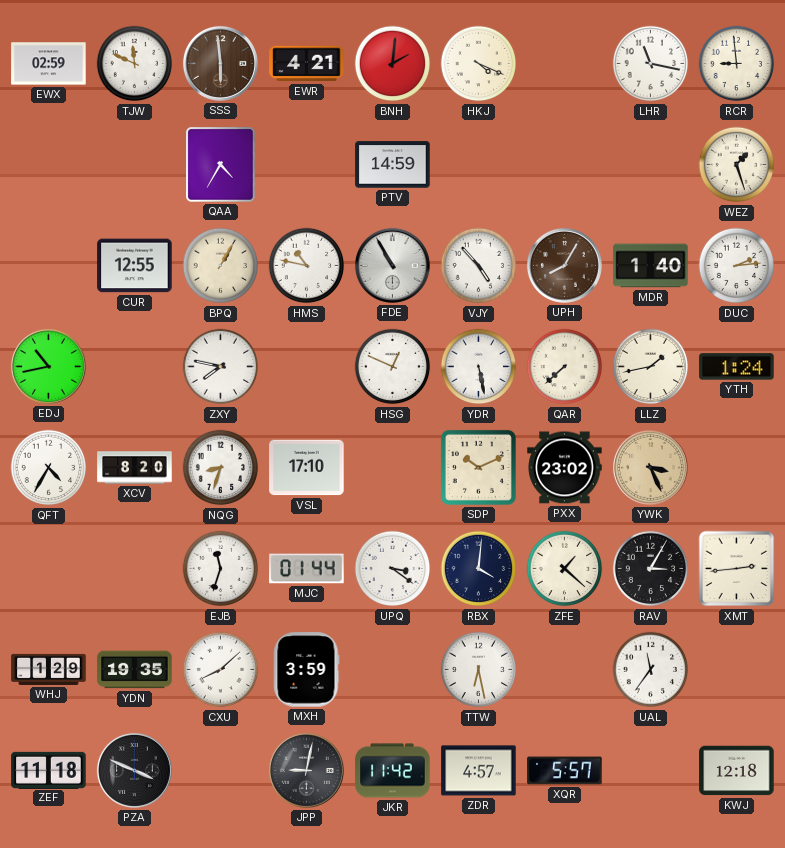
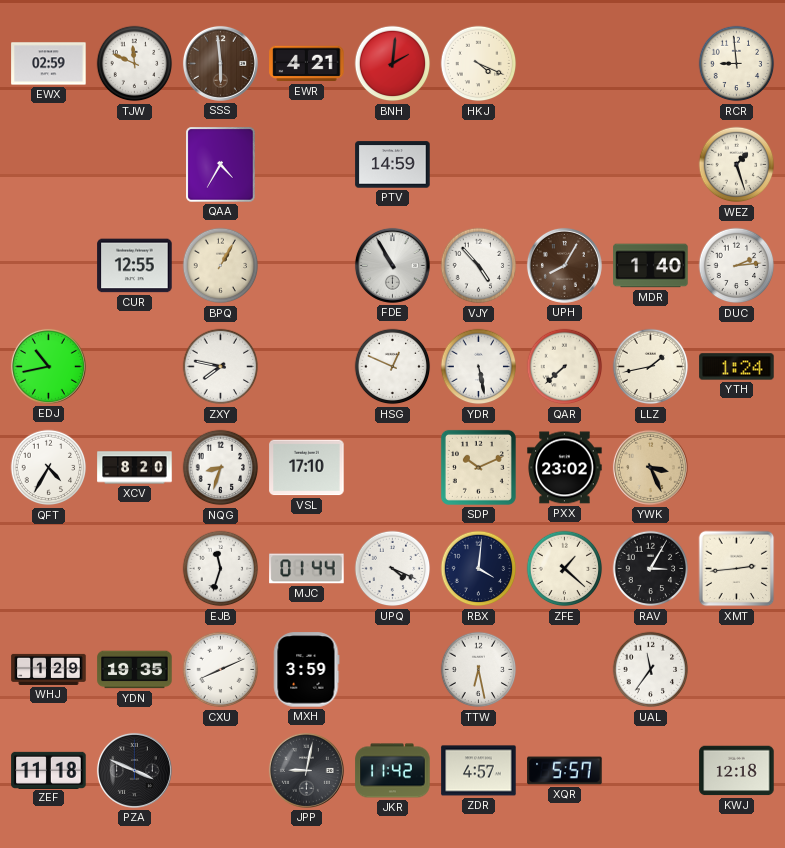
LHR: 11:17 -> none
HMS: 10:47 -> none
UPQ: 3:21 -> 4:19
CXU: 8:08 -> 8:11
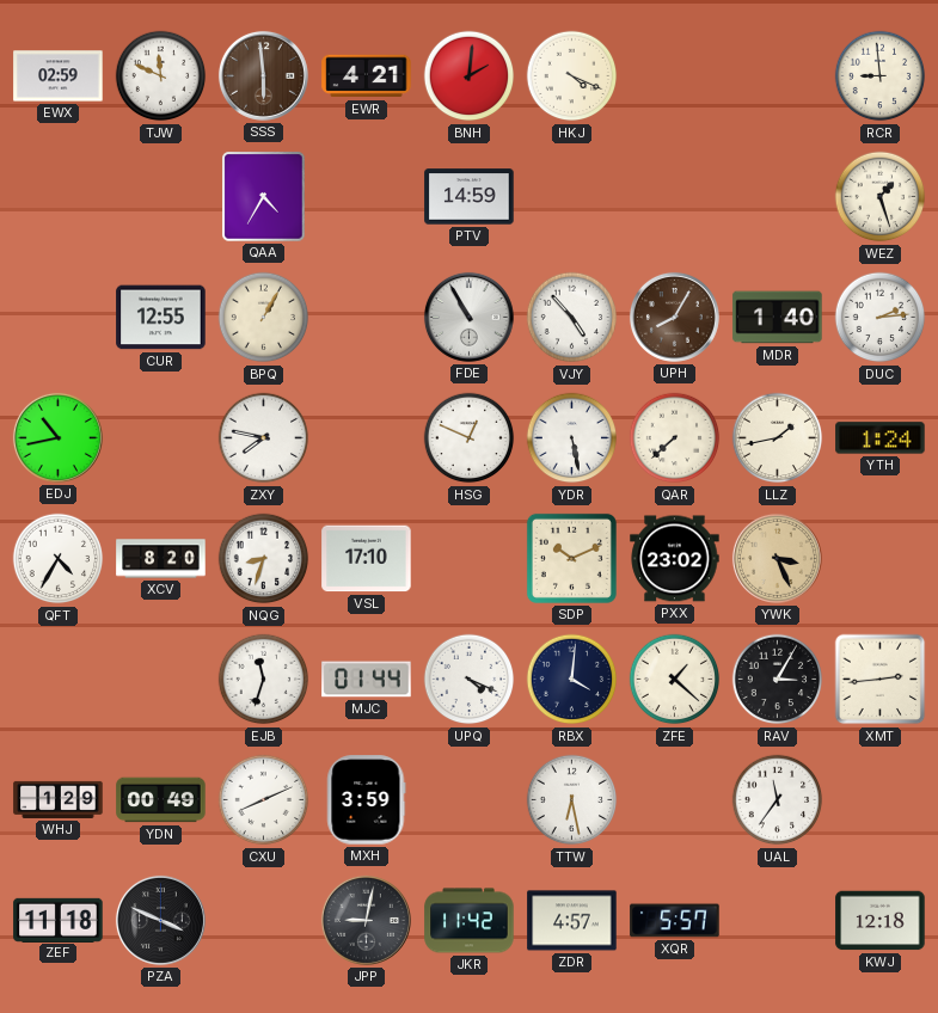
YDN: 19:35 -> 00:49
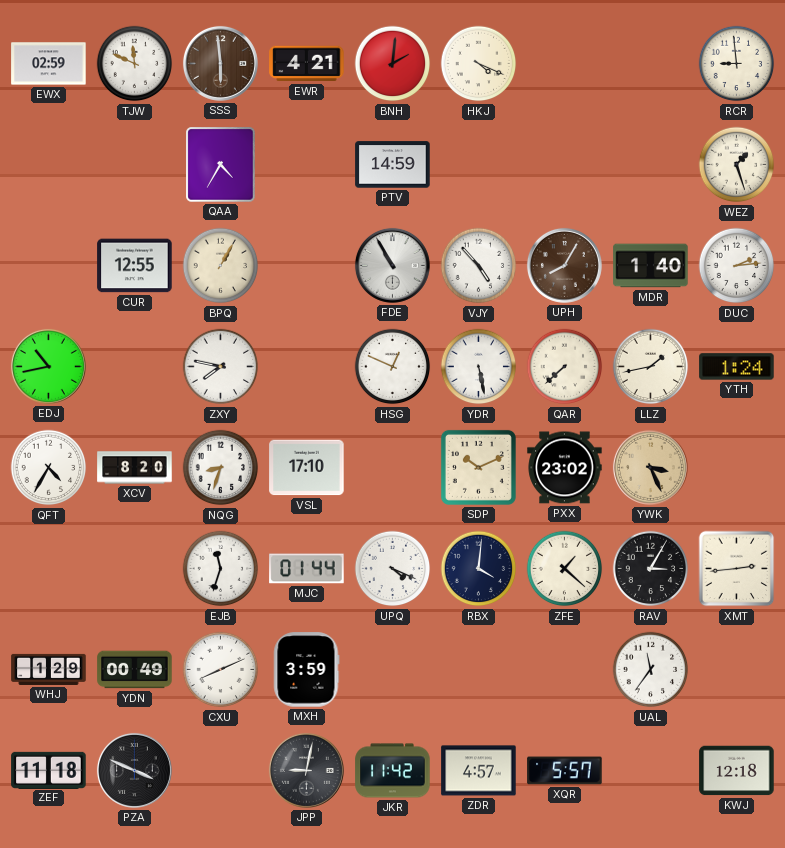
TTW: 6:28 -> none
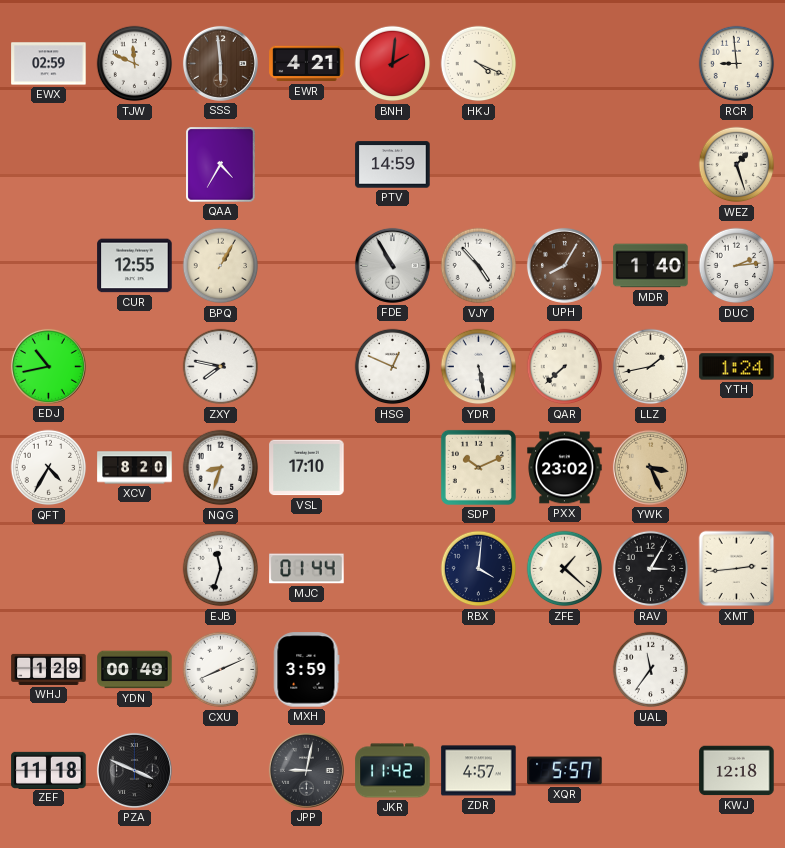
UPQ: 4:19 -> none
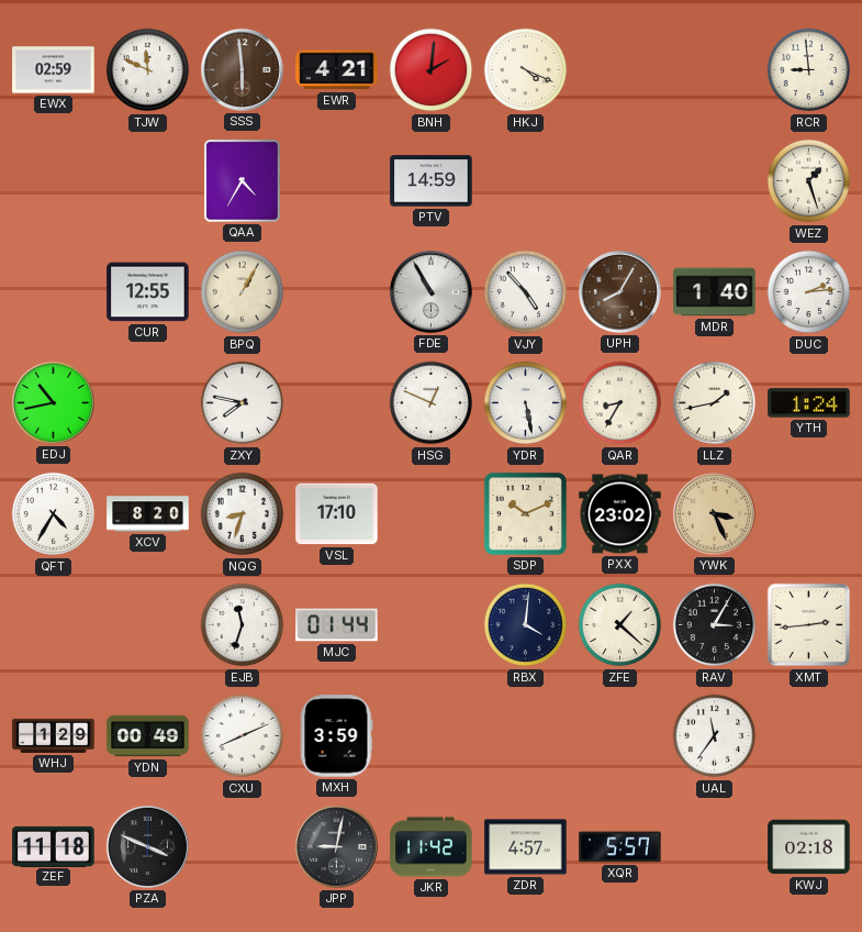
QAR: 7:38 -> 8:35
KWJ: 12:18 -> 02:18
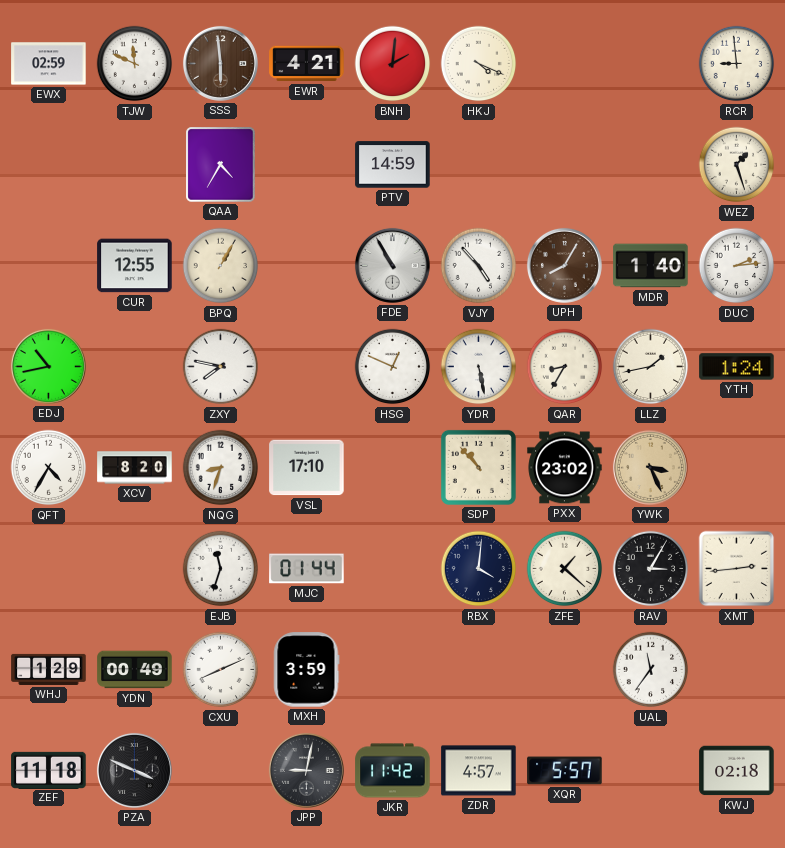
SDP: 10:11 -> 10:53
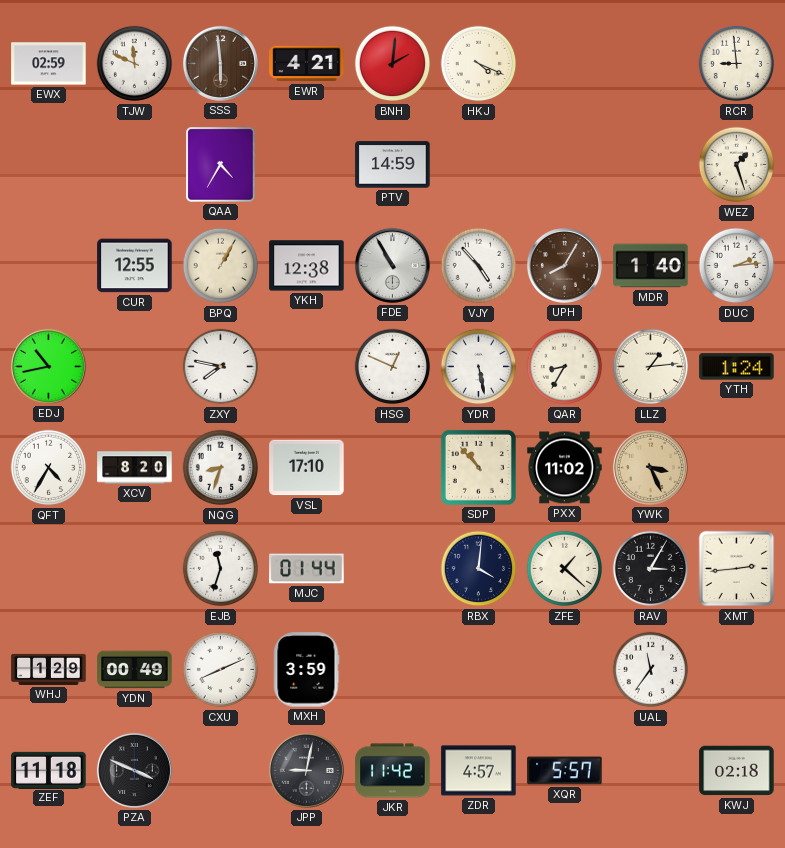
YKH: none -> 12:38
LLZ: 1:43 -> 1:14
PXX: 23:02 -> 11:02
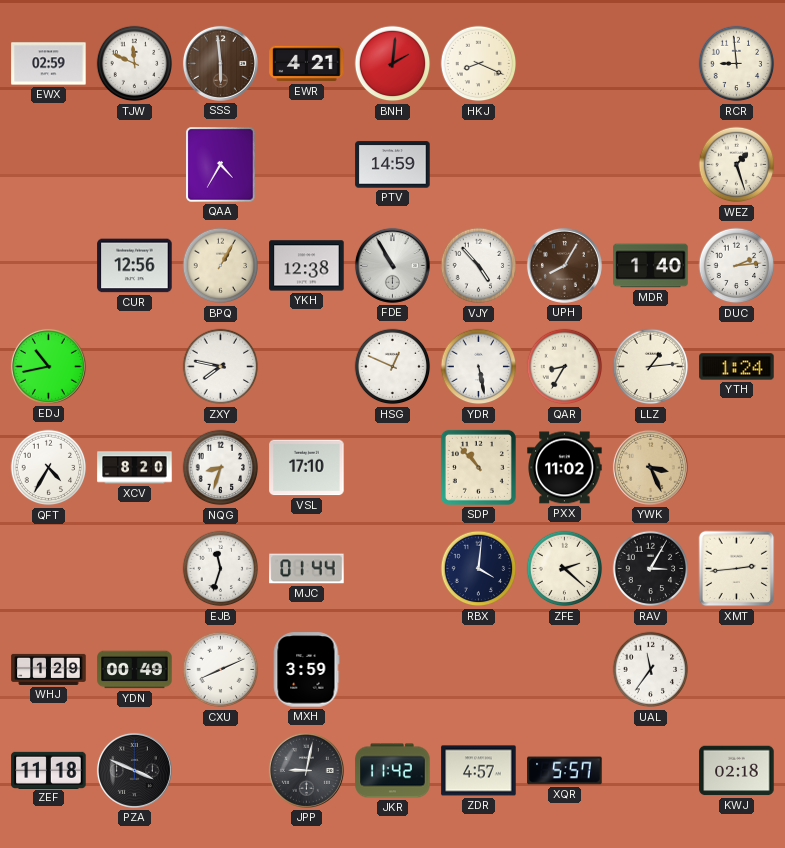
HKJ: 4:19 -> 8:19
CUR: 12:55 -> 12:56
ZFE: 1:22 -> 2:22
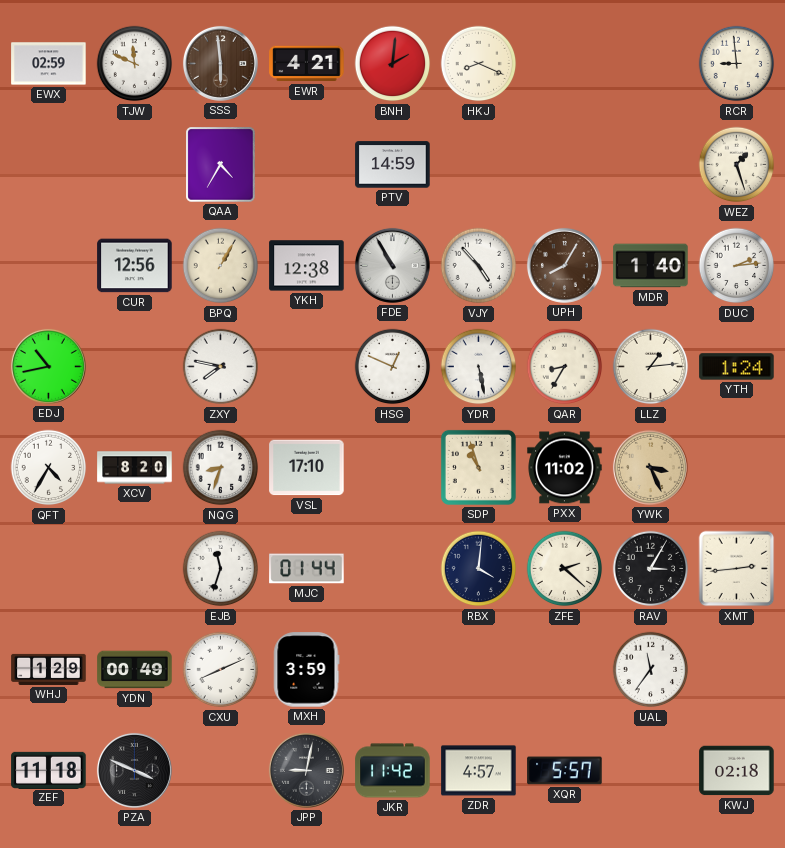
SDP: 10:53 -> 10:57
